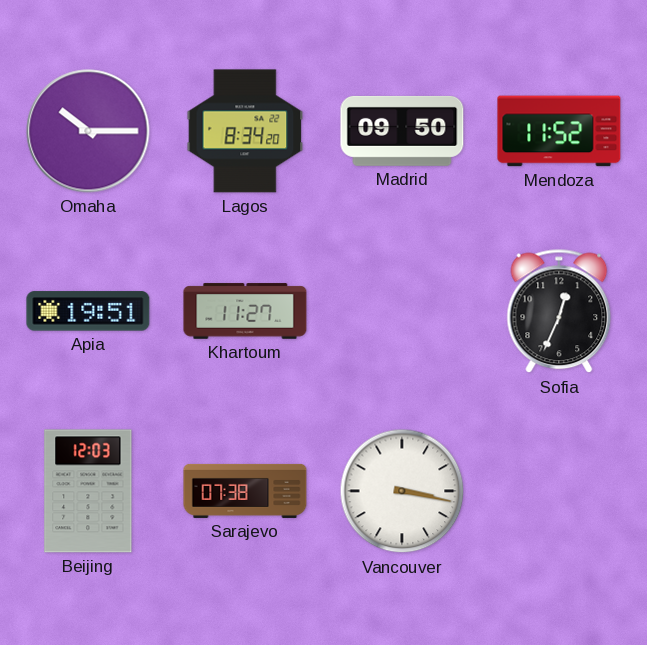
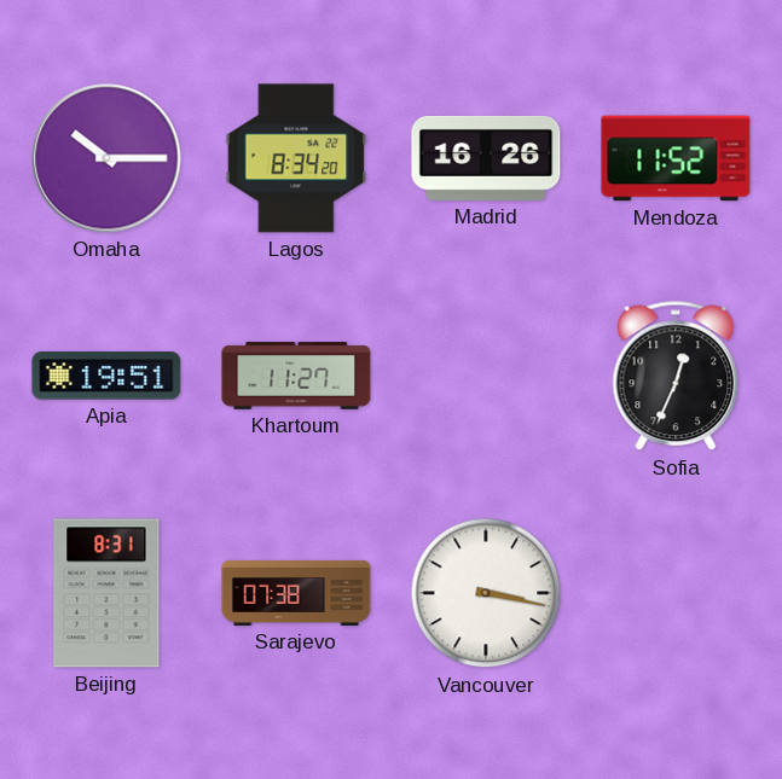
Madrid: 09:50 -> 16:26
Beijing: 12:03 -> 8:31
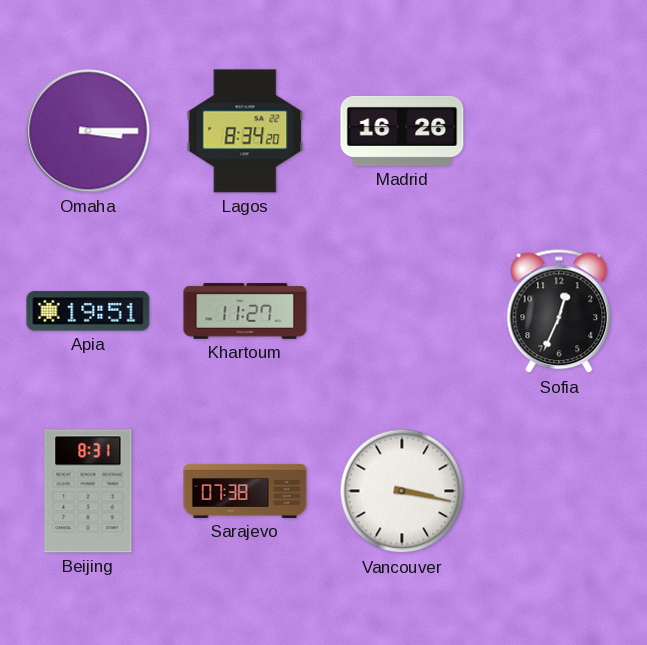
Omaha: 10:15 -> 3:15
Mendoza: 11:52 -> none
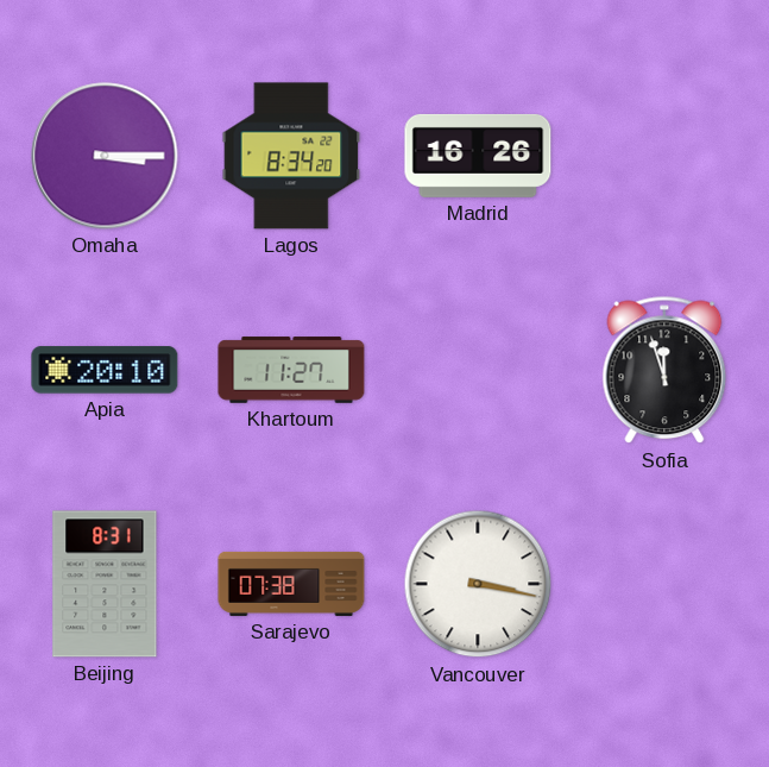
Apia: 19:51 -> 20:10
Sofia: 12:34 -> 11:57
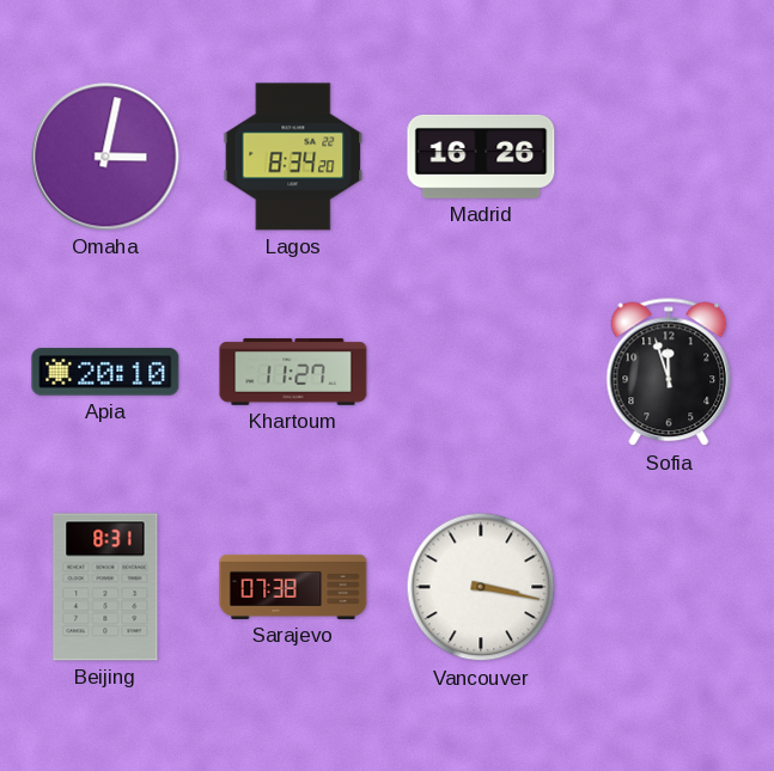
Omaha: 3:15 -> 3:02
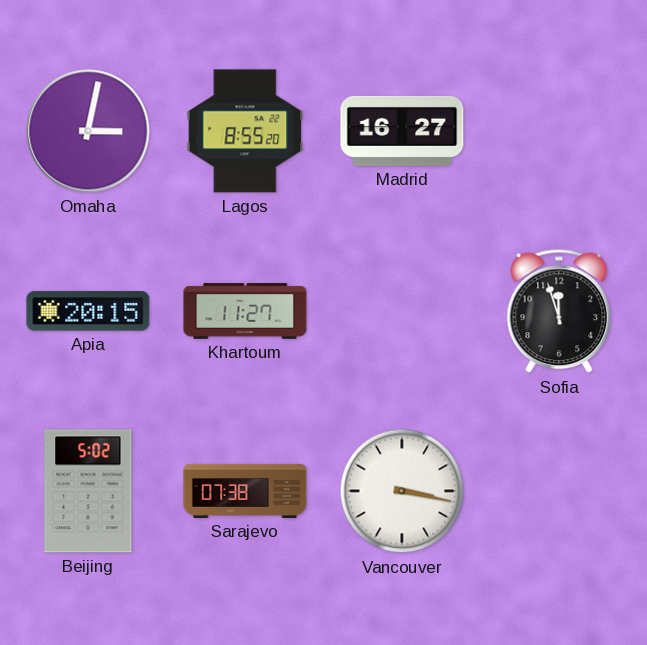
Lagos: 8:34 -> 8:55
Madrid: 16:26 -> 16:27
Apia: 20:10 -> 20:15
Beijing: 8:31 -> 5:02
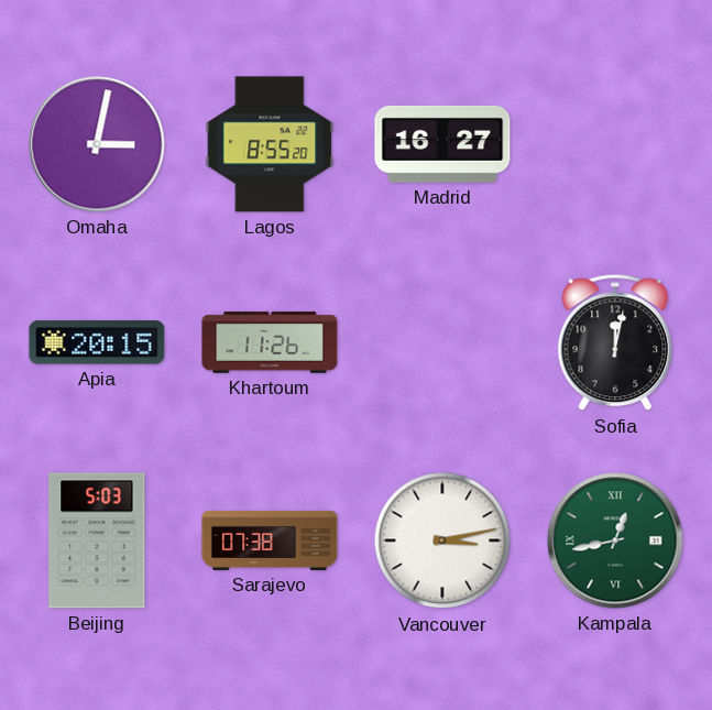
Khartoum: 11:27 -> 11:26
Sofia: 11:57 -> 12:02
Beijing: 5:02 -> 5:03
Vancouver: 3:17 -> 3:13
Kampala: none -> 12:43
